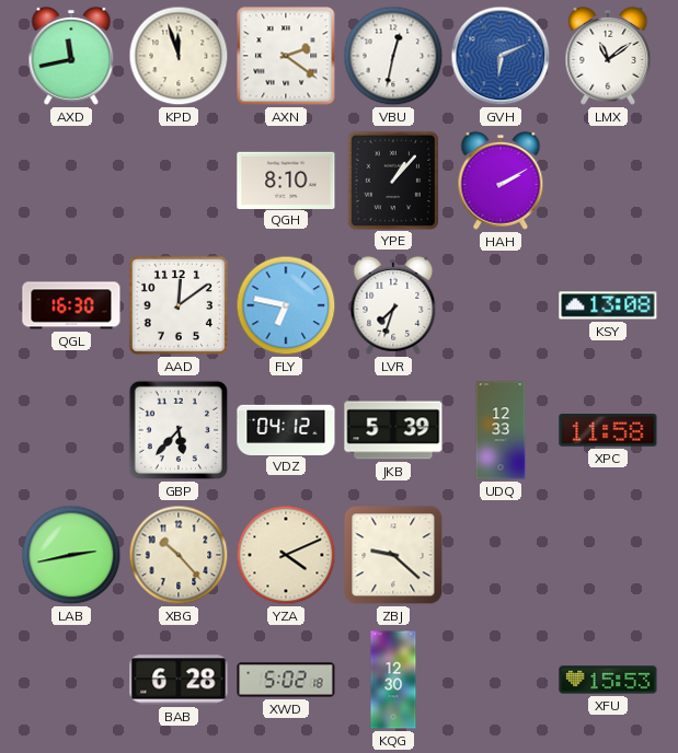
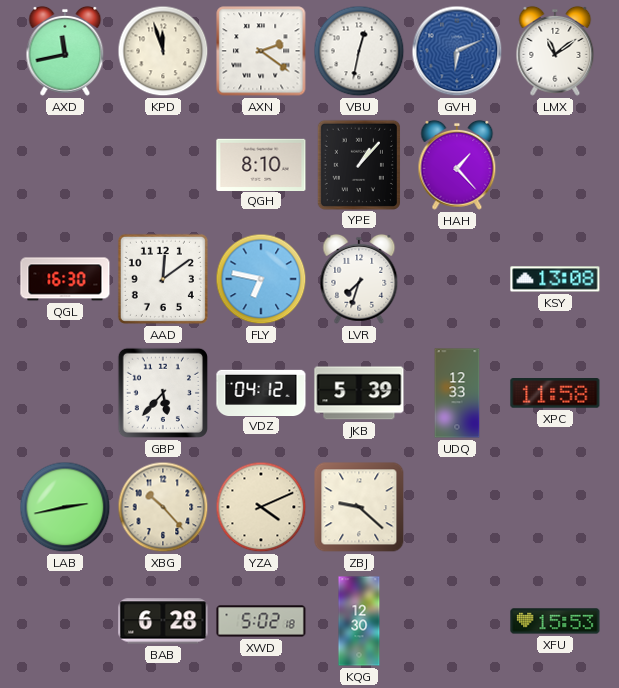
HAH: 2:10 -> 1:23
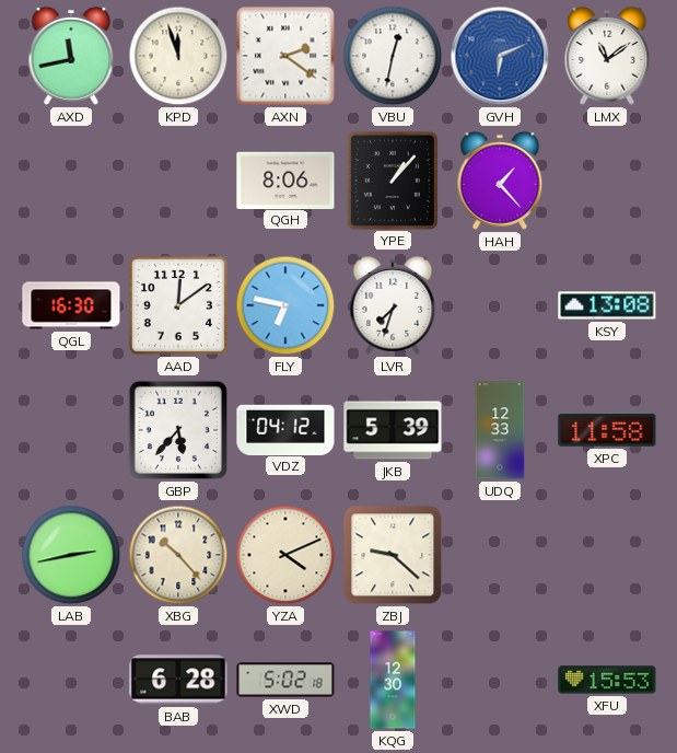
QGH: 8:10 -> 8:06
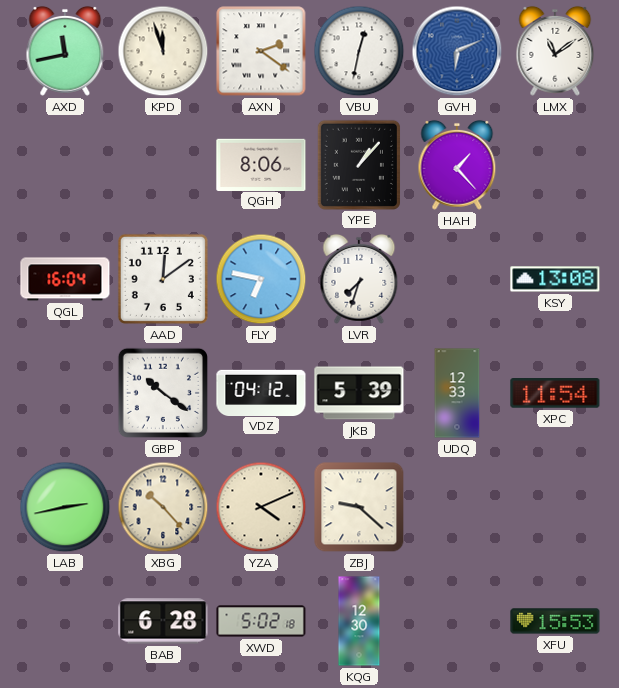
QGL: 16:30 -> 16:04
GBP: 5:37 -> 10:21
XPC: 11:58 -> 11:54
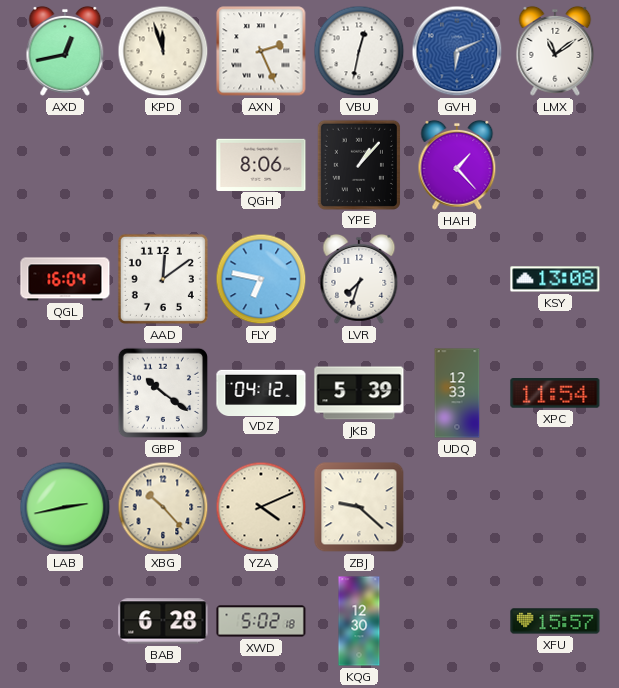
AXD: 11:43 -> 12:43
AXN: 2:21 -> 2:26
XFU: 15:53 -> 15:57
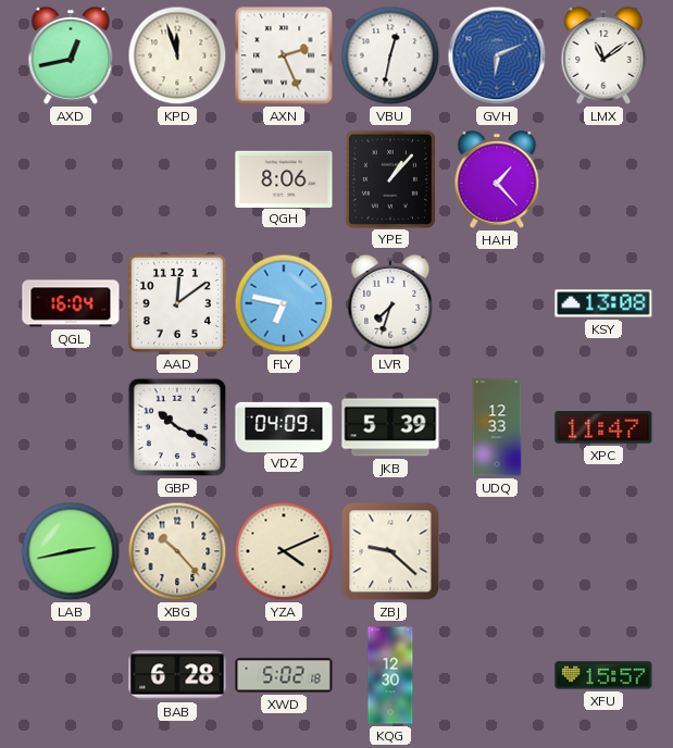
GBP: 10:21 -> 10:19
VDZ: 04:12 -> 04:09
XPC: 11:54 -> 11:47
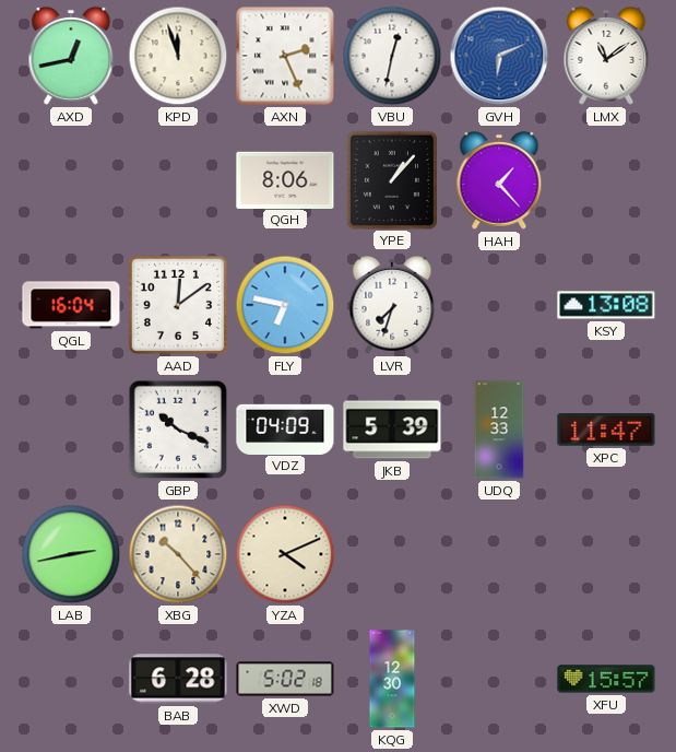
ZBJ: 9:22 -> none
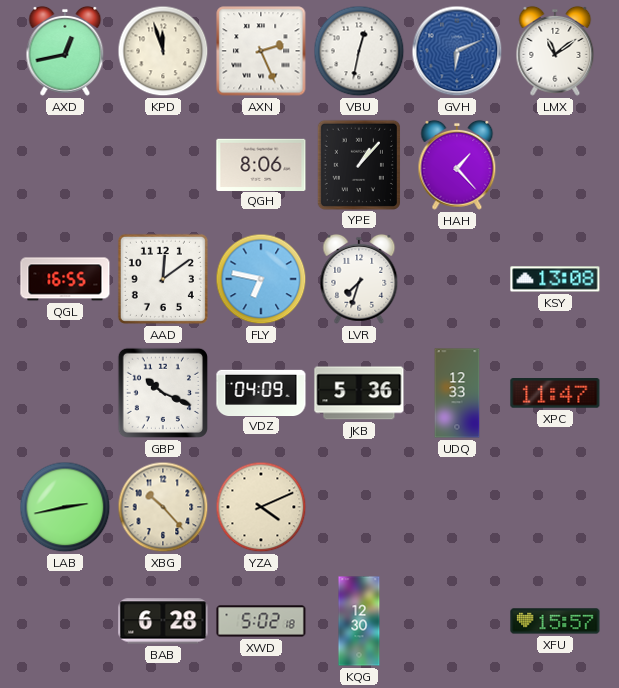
QGL: 16:04 -> 16:55
JKB: 5:39 -> 5:36
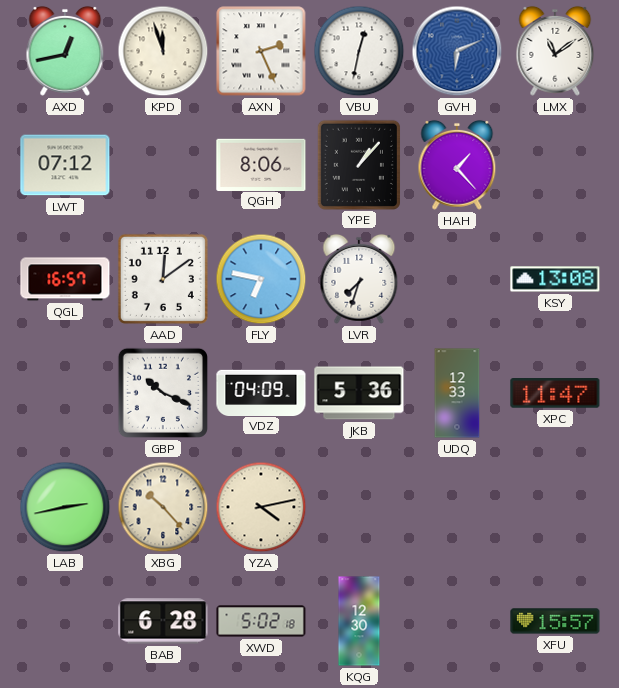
LWT: none -> 07:12
QGL: 16:55 -> 16:57
YZA: 4:11 -> 4:13
